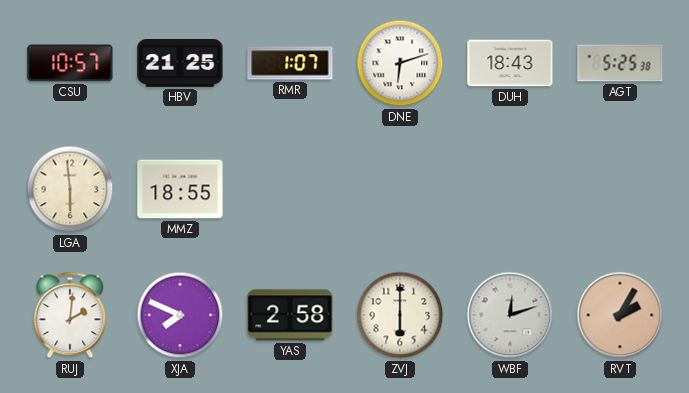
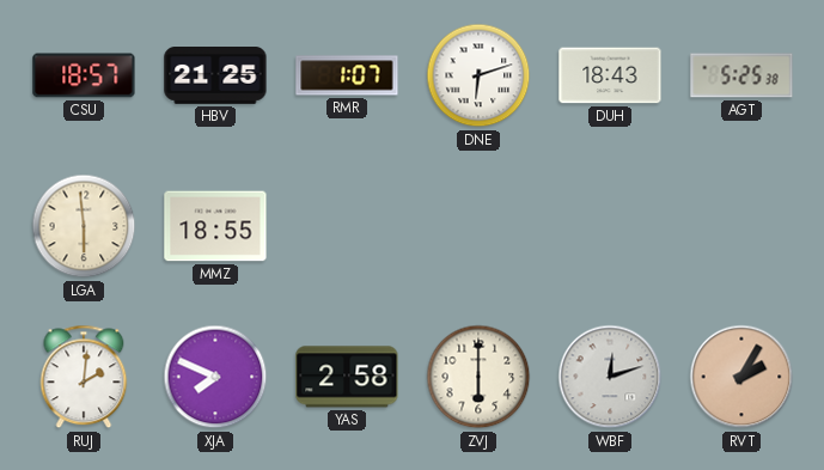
CSU: 10:57 -> 18:57
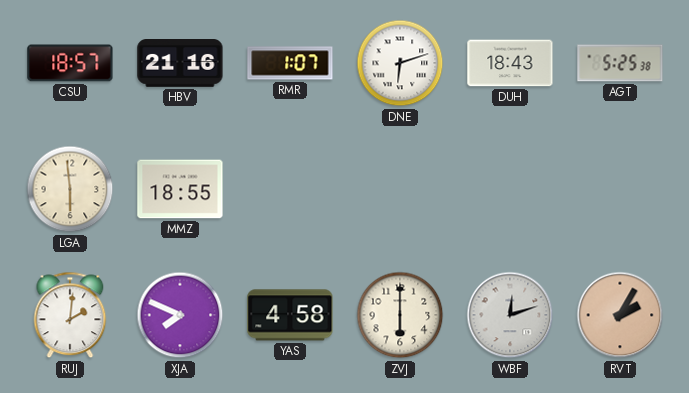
HBV: 21:25 -> 21:16
YAS: 2:58 -> 4:58
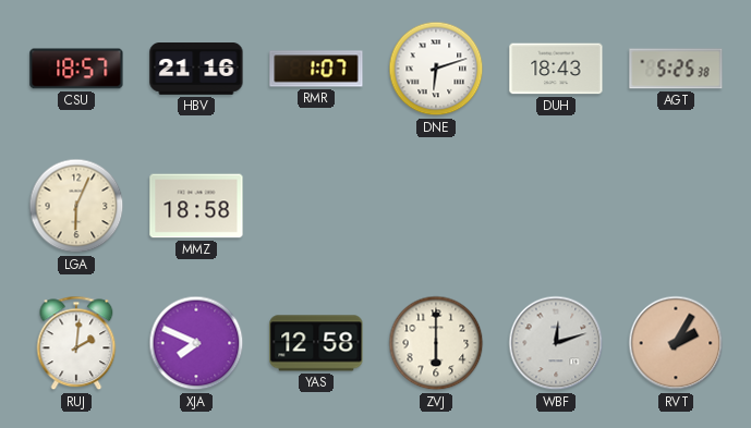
LGA: 5:59 -> 6:04
MMZ: 18:55 -> 18:58
YAS: 4:58 -> 12:58
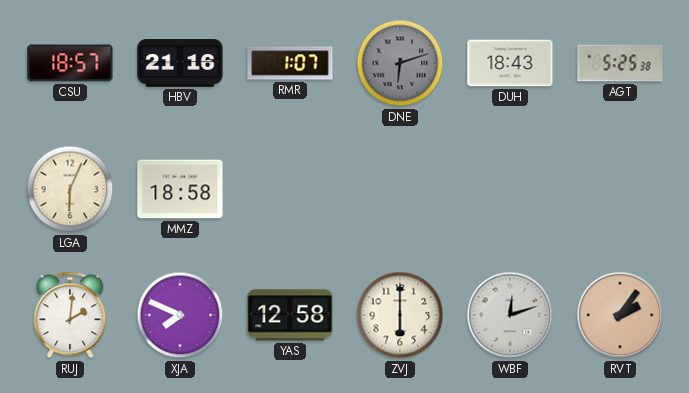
DNE dial: white -> grey
RVT: 2:05 -> 2:06
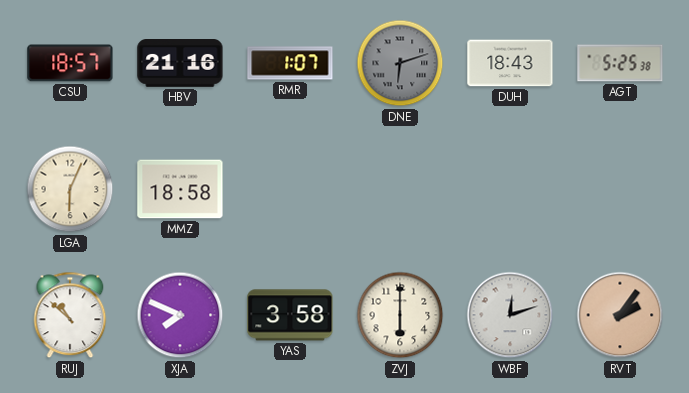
RUJ: 2:01 -> 10:52
YAS: 12:58 -> 3:58
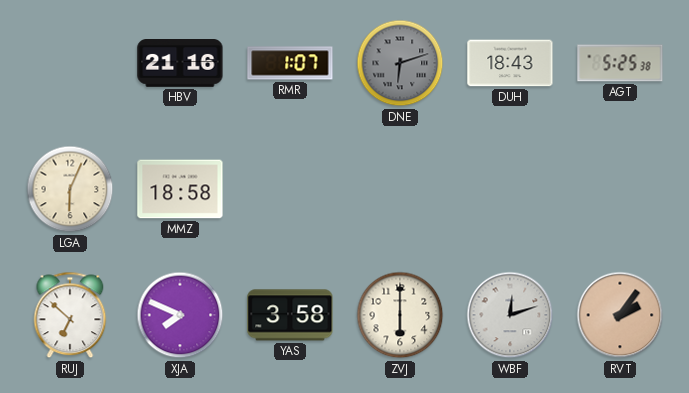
CSU: 18:57 -> none
RUJ: 10:52 -> 6:52
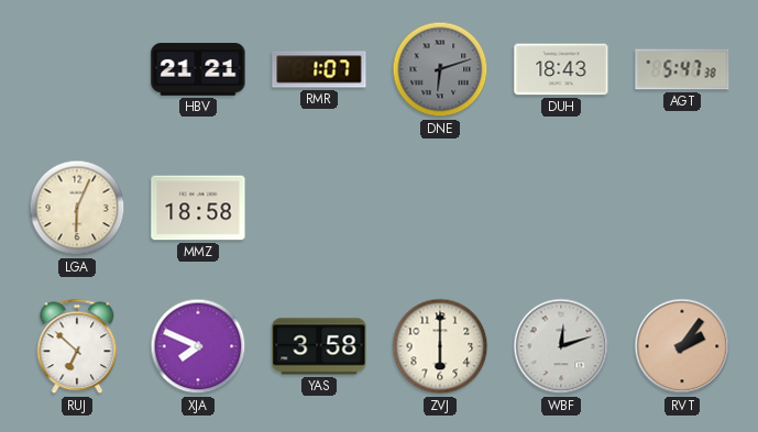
HBV: 21:16 -> 21:21
AGT: 5:25 -> 5:47
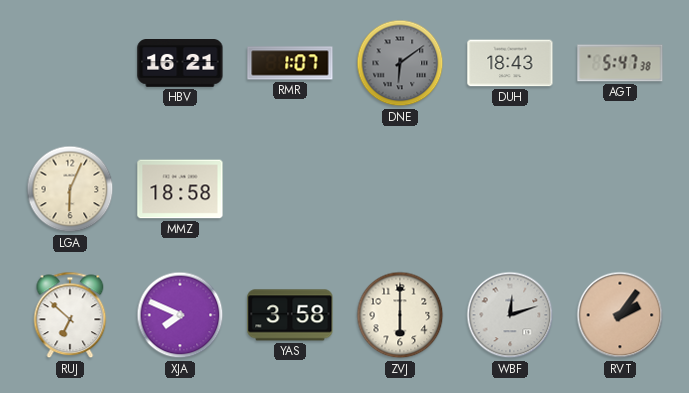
HBV: 21:21 -> 16:21
DNE: 6:12 -> 6:09
